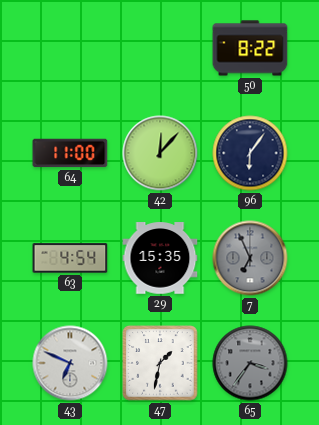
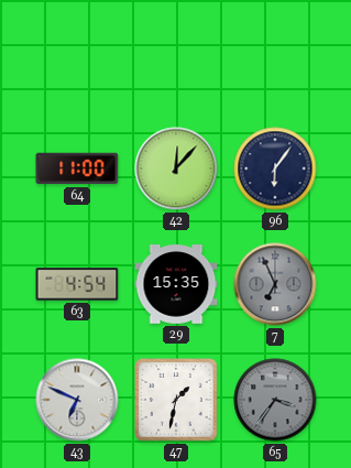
50: 8:22 -> none
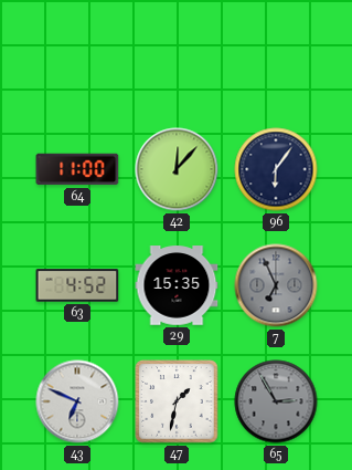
63: 4:54 -> 4:52
65: 3:36 -> 2:55
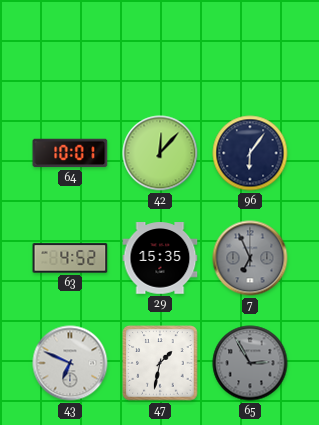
64: 11:00 -> 10:01
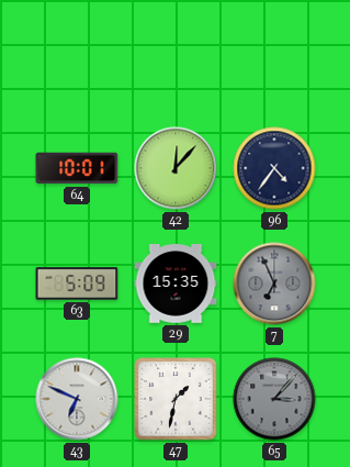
96: 6:06 -> 4:36
63: 4:52 -> 5:09
65: 2:55 -> 3:07
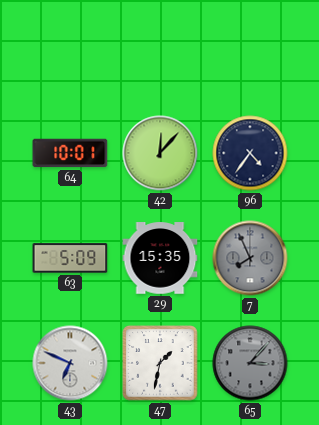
7: 6:56 -> 7:56
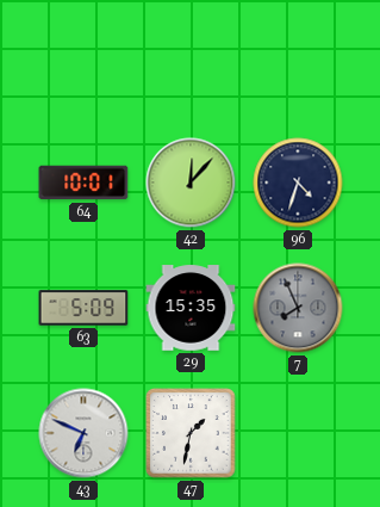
96: 4:36 -> 4:33
65: 3:07 -> none
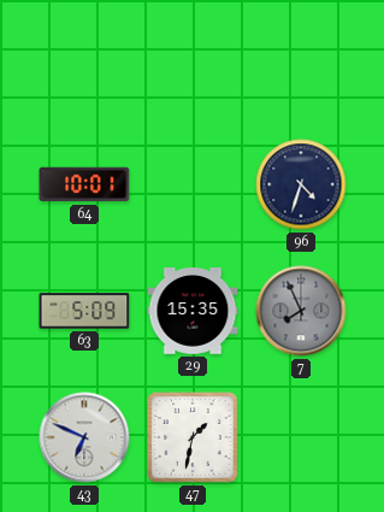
42: 12:07 -> none
